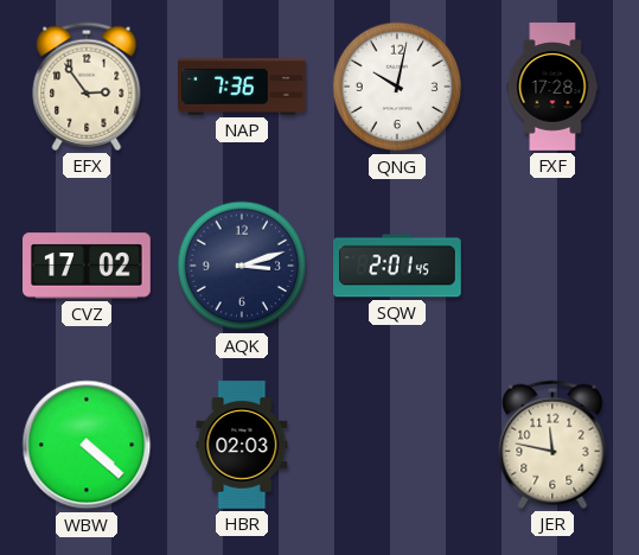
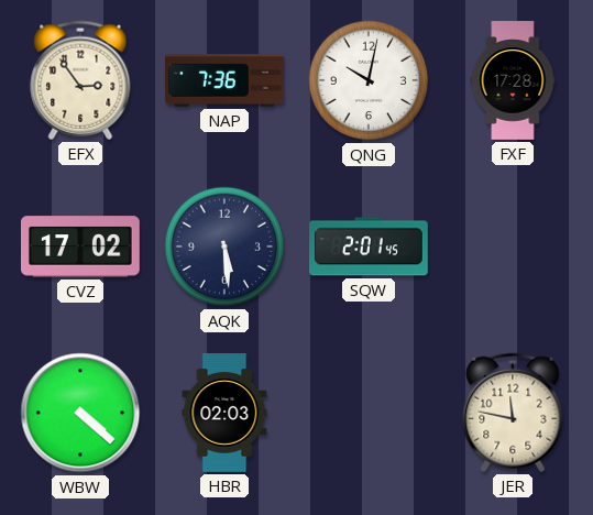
AQK: 3:12 -> 5:29
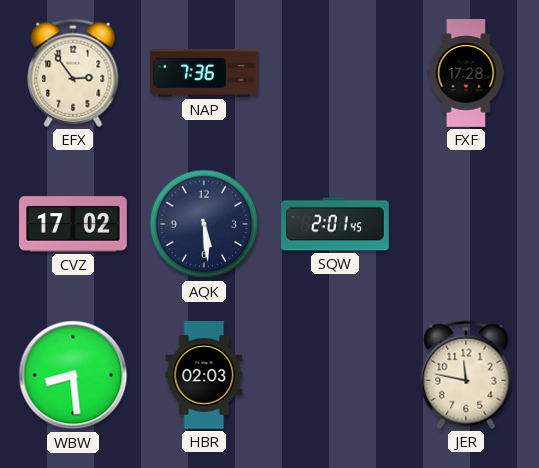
QNG: 10:02 -> none
WBW: 4:22 -> 8:29
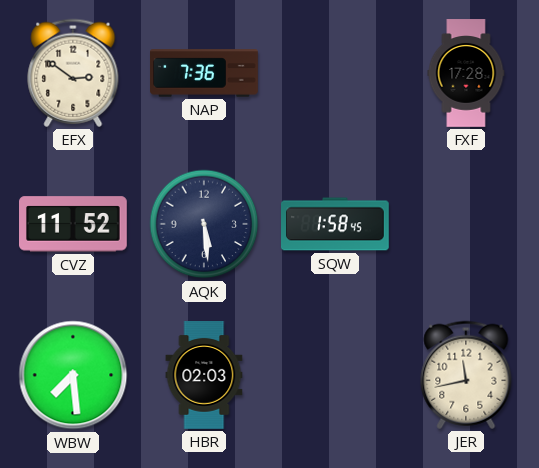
EFX: 2:54 -> 2:51
CVZ: 17:02 -> 11:52
SQW: 2:01 -> 1:58
WBW: 8:29 -> 7:29
JER: 11:47 -> 11:43
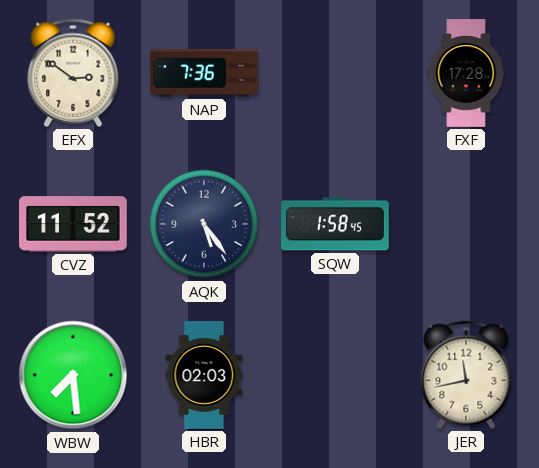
AQK: 5:29 -> 5:24
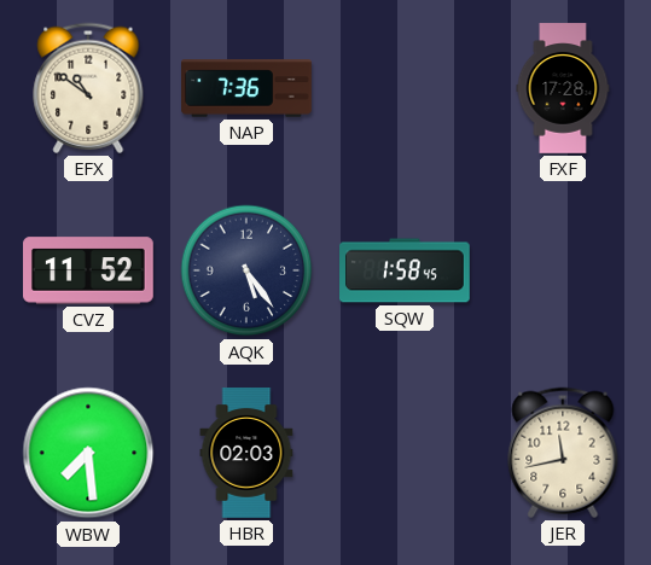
EFX: 2:51 -> 10:51
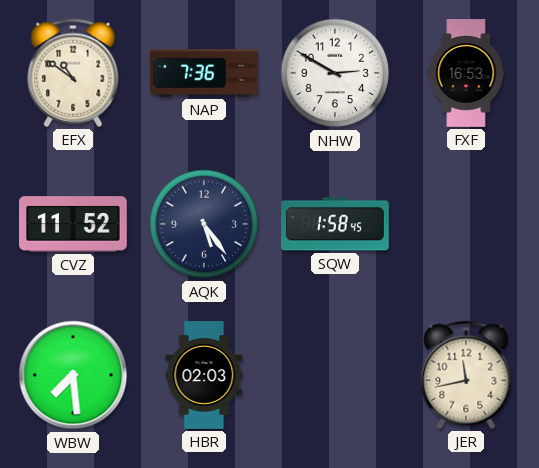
NHW: none -> 2:50
FXF: 17:28 -> 16:53
